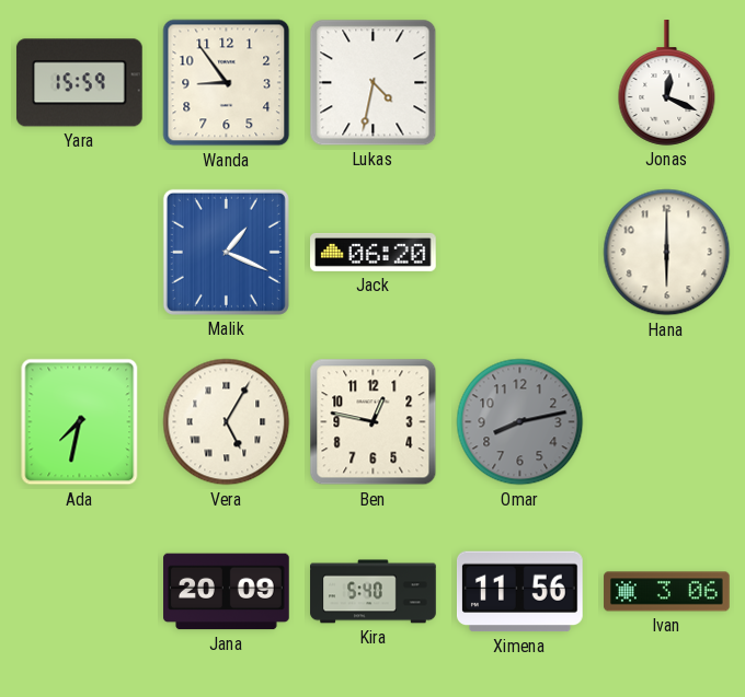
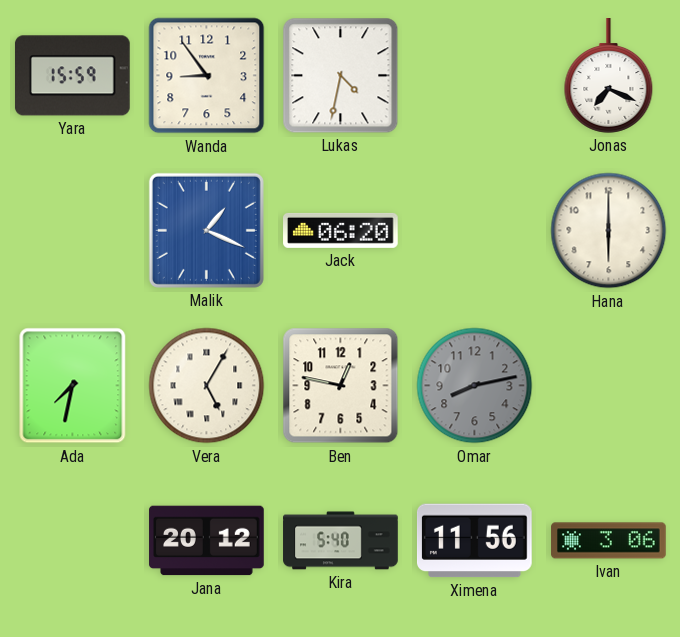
Jonas: 12:19 -> 7:19
Jana: 20:09 -> 20:12
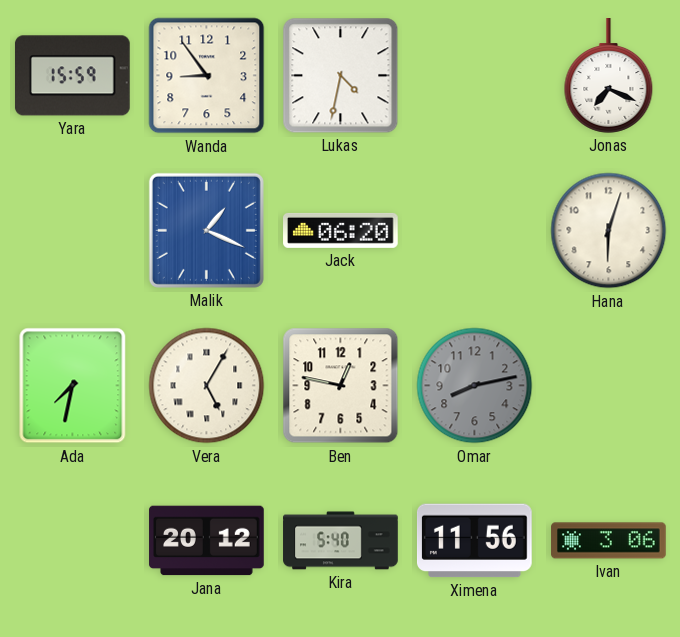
Hana: 6:00 -> 6:03
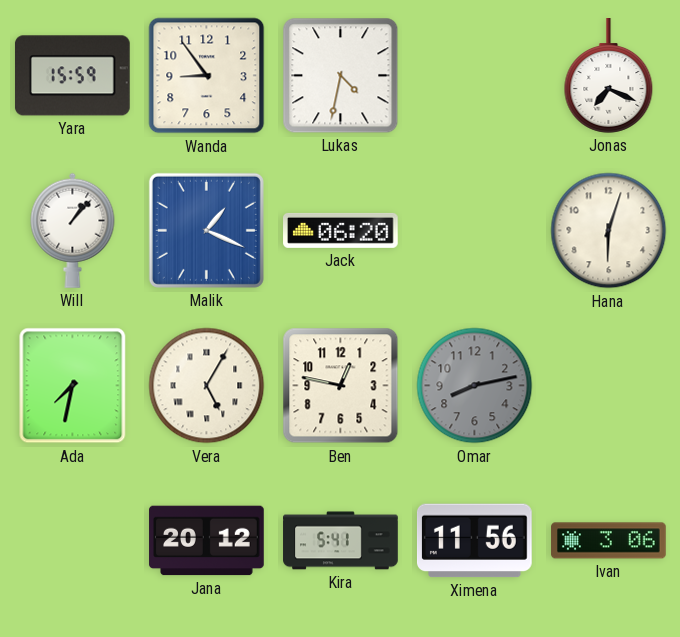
Will: none -> 1:07
Kira: 5:40 -> 5:41
